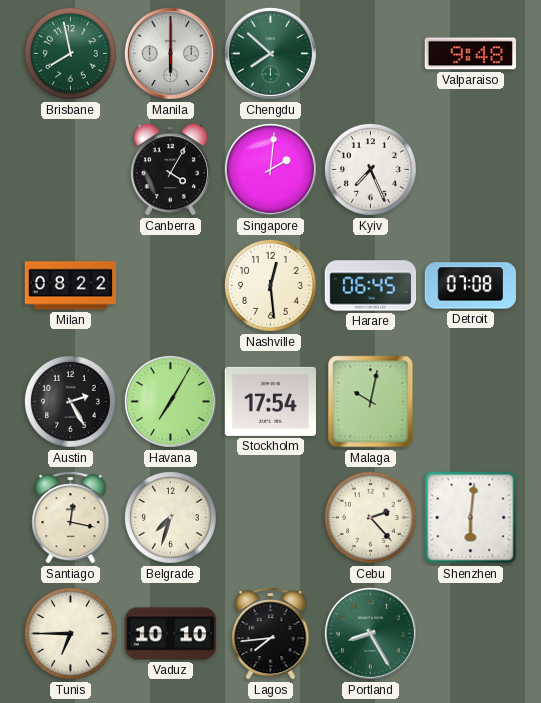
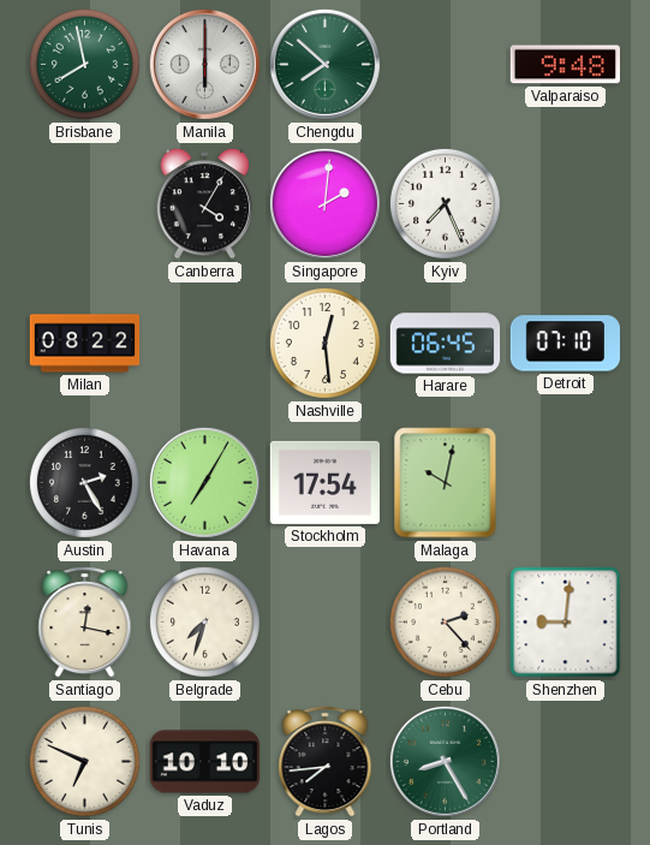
Detroit: 07:08 -> 07:10
Shenzhen: 6:01 -> 9:01
Tunis: 6:45 -> 6:49
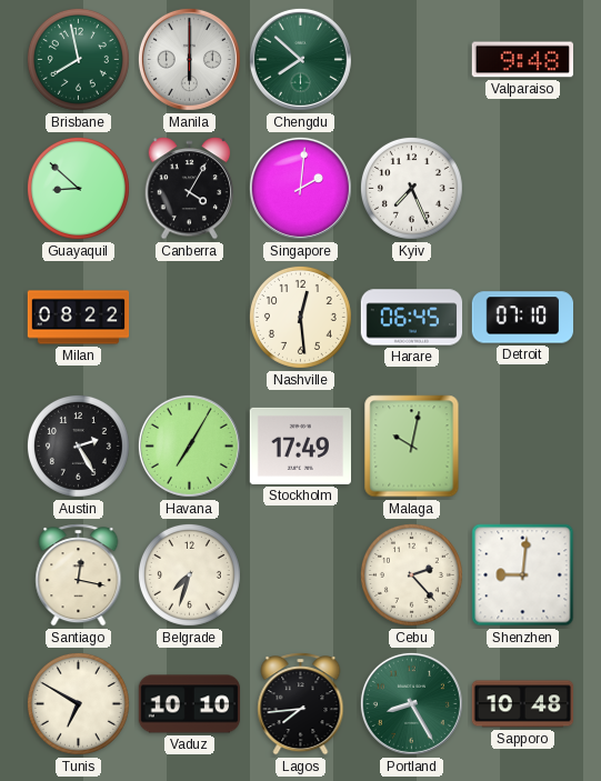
Guayaquil: none -> 8:52
Stockholm: 17:54 -> 17:49
Tunis: 6:49 -> 6:50
Sapporo: none -> 10:48
